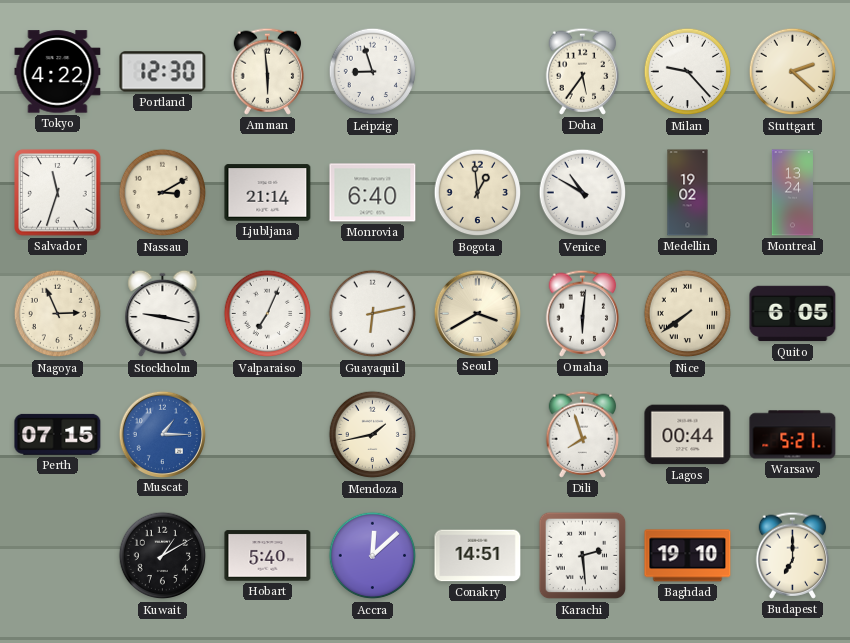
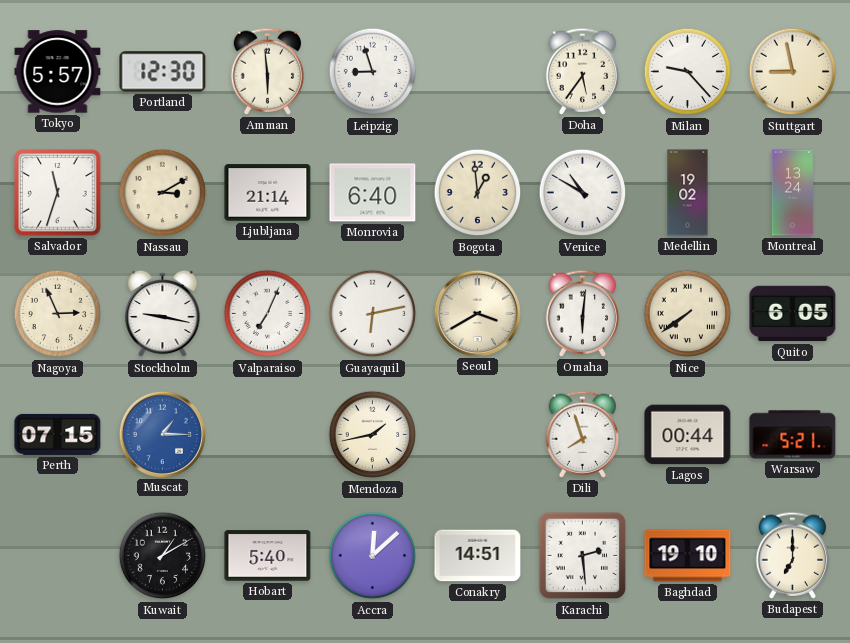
Tokyo: 4:22 -> 5:57
Stuttgart: 2:22 -> 8:58
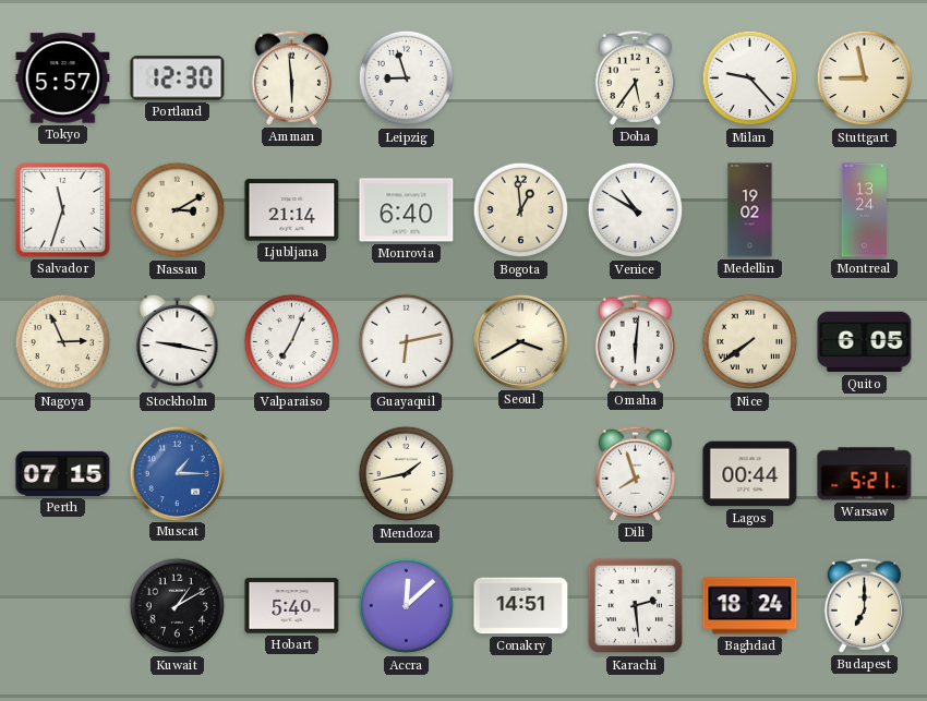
Baghdad: 19:10 -> 18:24
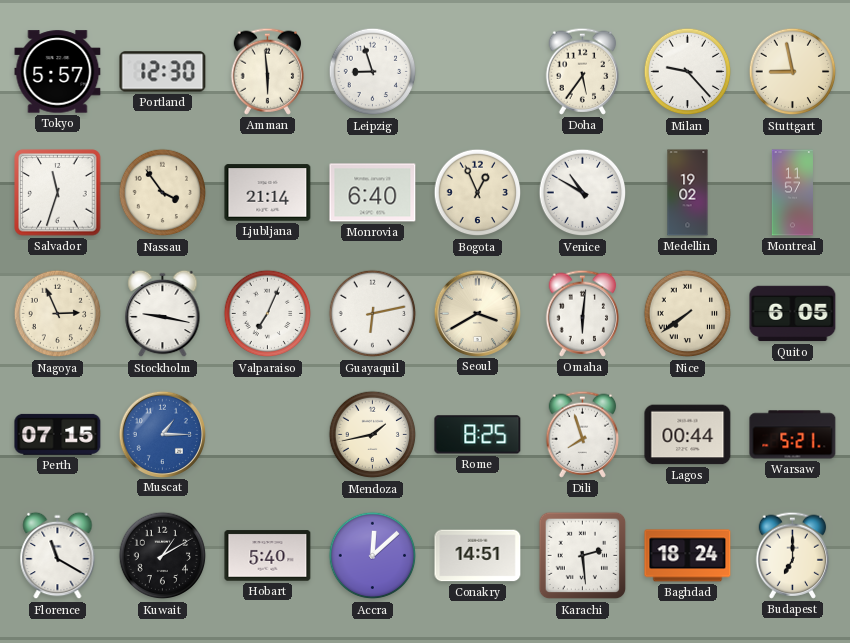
Nassau: 3:10 -> 3:54
Bogota: 12:59 -> 12:56
Montreal: 13:24 -> 11:57
Rome: none -> 8:25
Florence: none -> 11:20
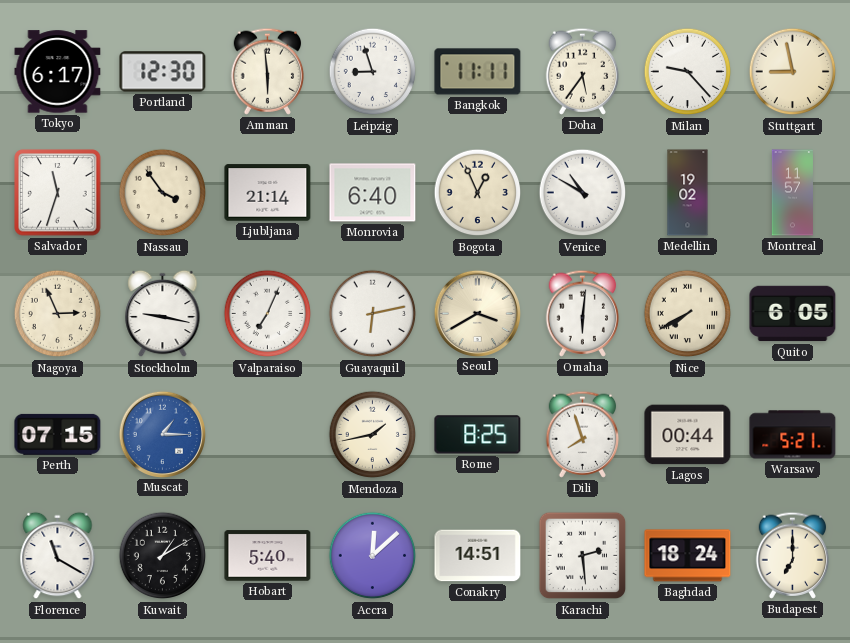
Tokyo: 5:57 -> 6:17
Bangkok: none -> 11:11
Nice: 7:39 -> 7:40
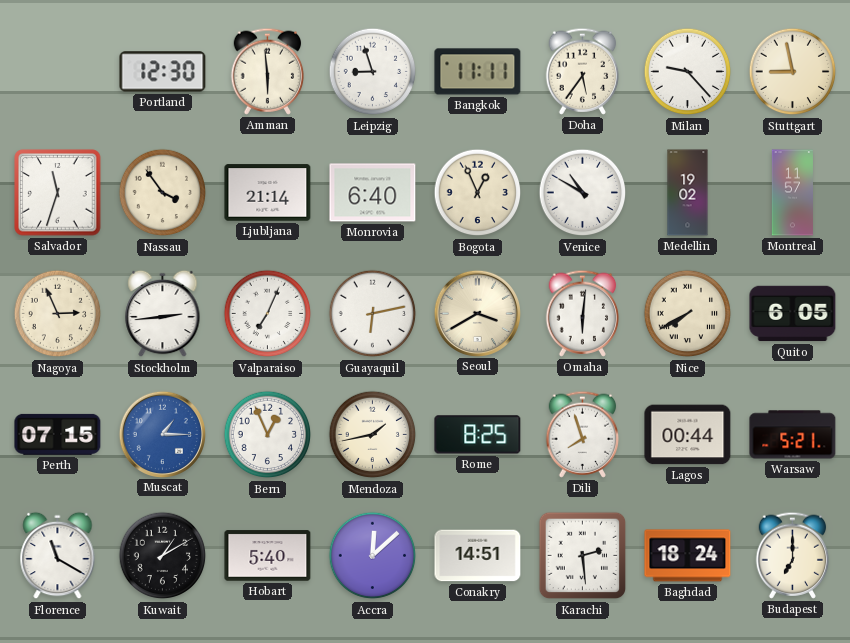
Tokyo: 6:17 -> none
Stockholm: 9:17 -> 2:44
Bern: none -> 12:56
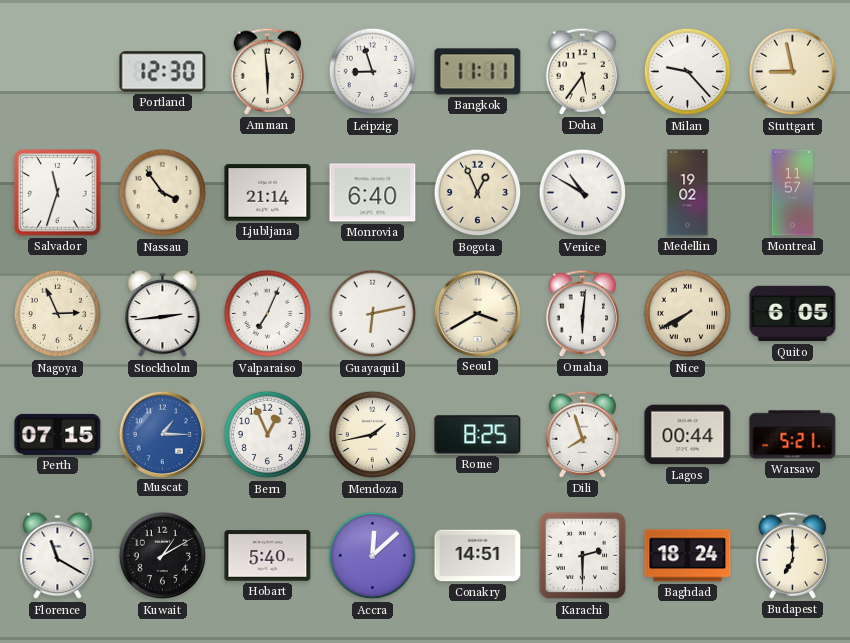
Karachi: 2:29 -> 2:30
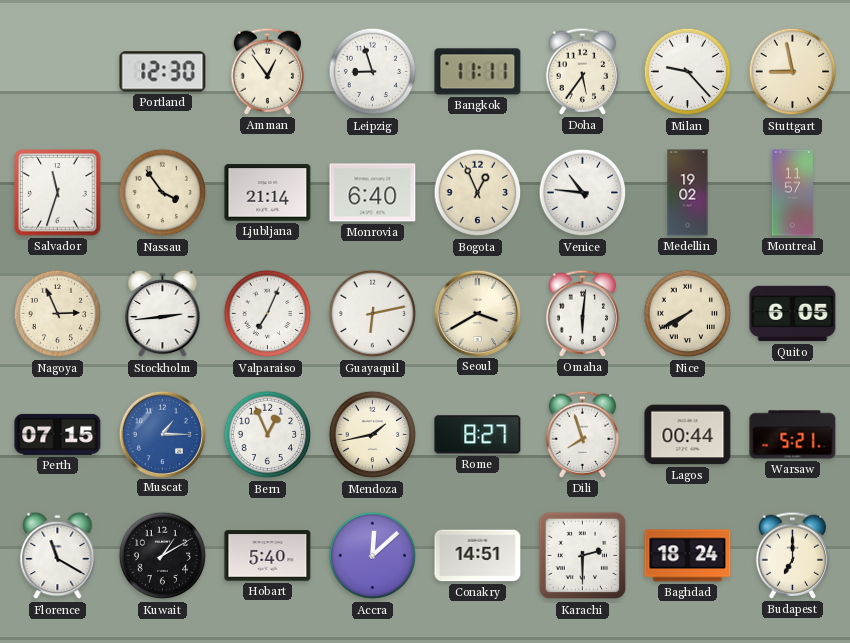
Amman: 5:59 -> 12:54
Venice: 10:50 -> 10:46
Rome: 8:25 -> 8:27
